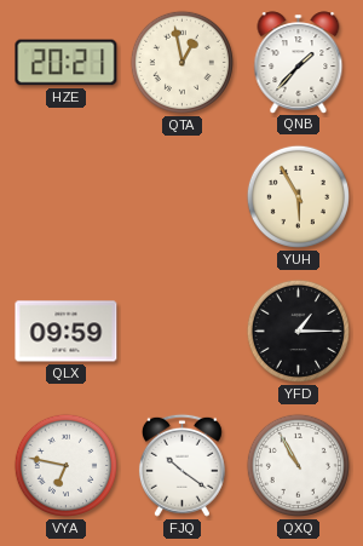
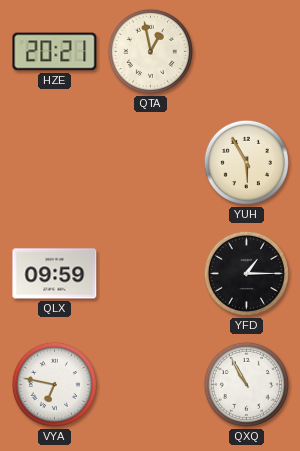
QNB: 1:37 -> none
FJQ: 10:21 -> none
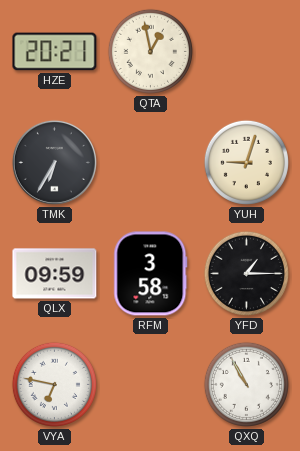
TMK: none -> 6:35
YUH: 5:55 -> 9:03
RFM: none -> 3:58
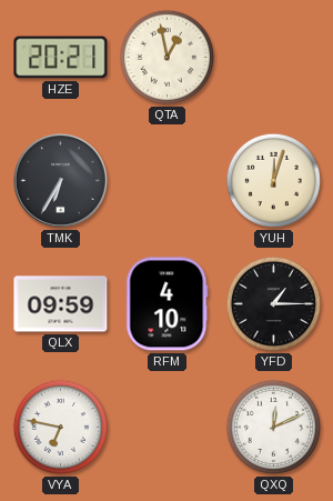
YUH: 9:03 -> 12:03
RFM: 3:58 -> 4:10
QXQ: 10:55 -> 12:11
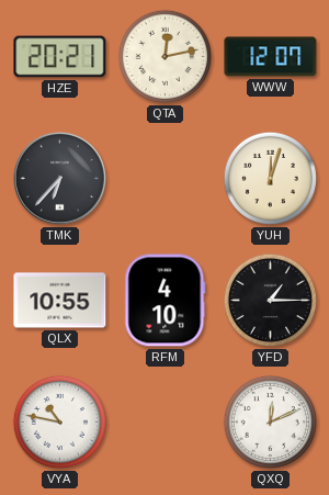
QTA: 12:58 -> 12:13
WWW: none -> 12:07
TMK: 6:35 -> 6:37
QLX: 09:59 -> 10:55
VYA: 6:47 -> 10:47
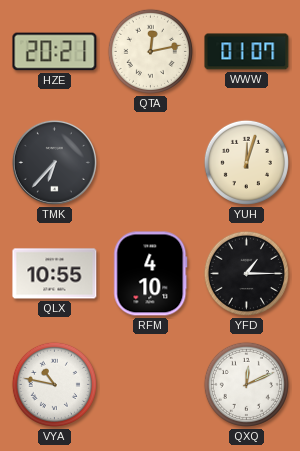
WWW: 12:07 -> 01:07
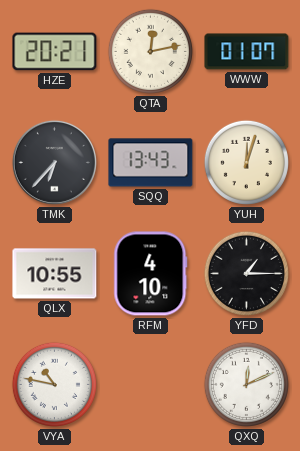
SQQ: none -> 13:43
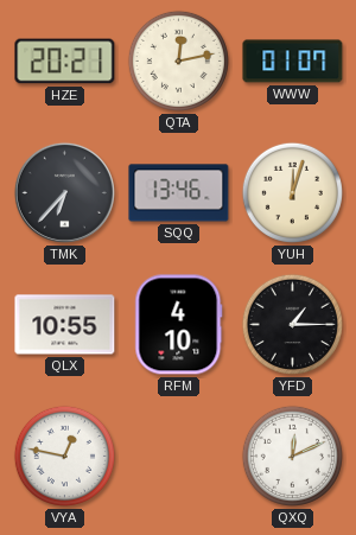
SQQ: 13:43 -> 13:46
VYA: 10:47 -> 12:47
